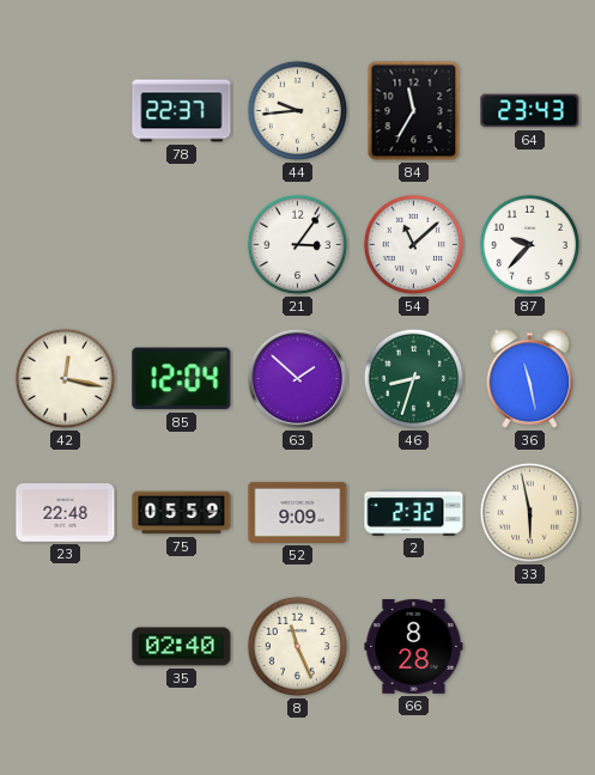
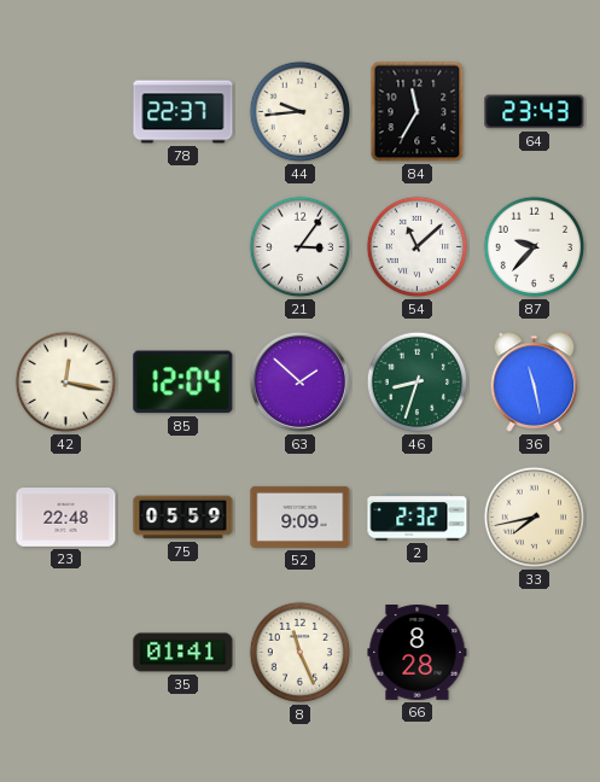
33: 5:58 -> 7:43
35: 02:40 -> 01:41
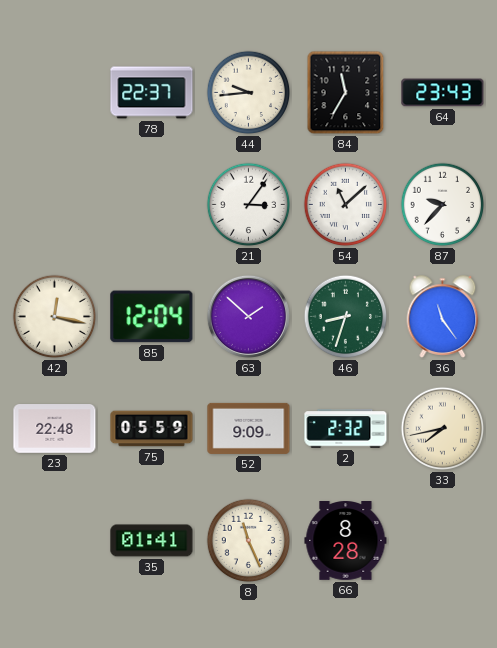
36: 11:28 -> 11:24
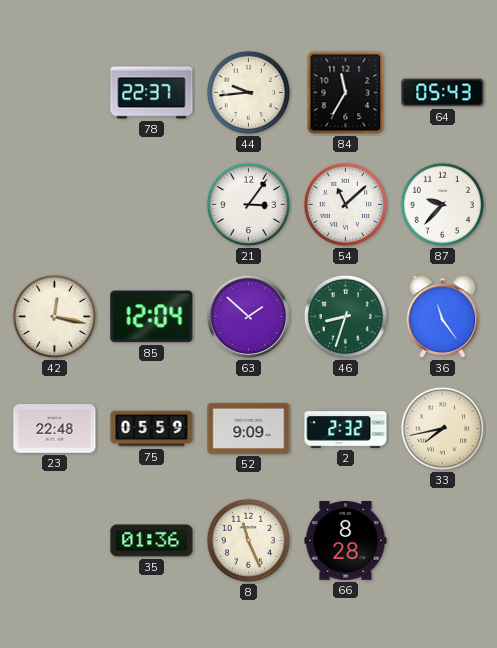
64: 23:43 -> 05:43
35: 01:41 -> 01:36
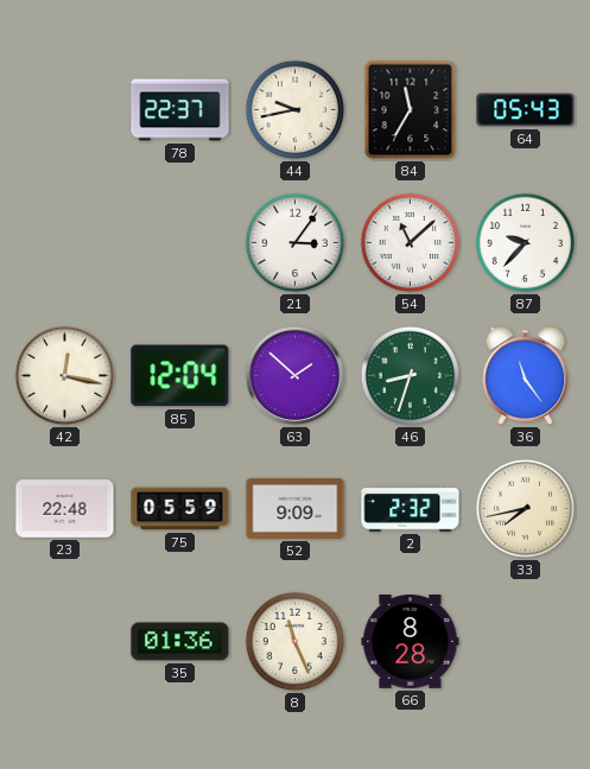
44: 9:44 -> 9:43
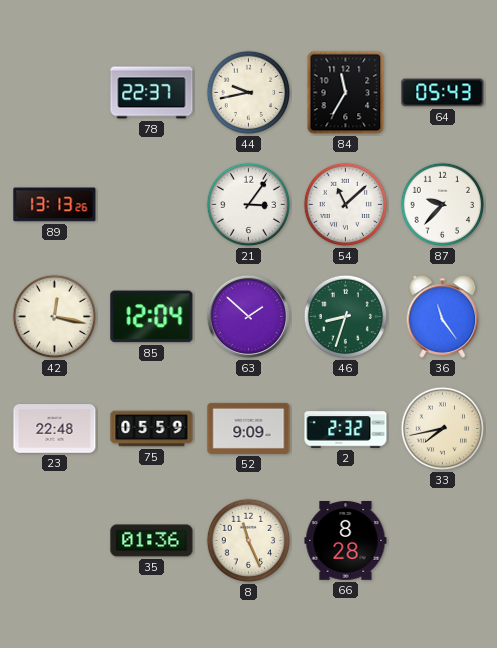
89: none -> 13:13
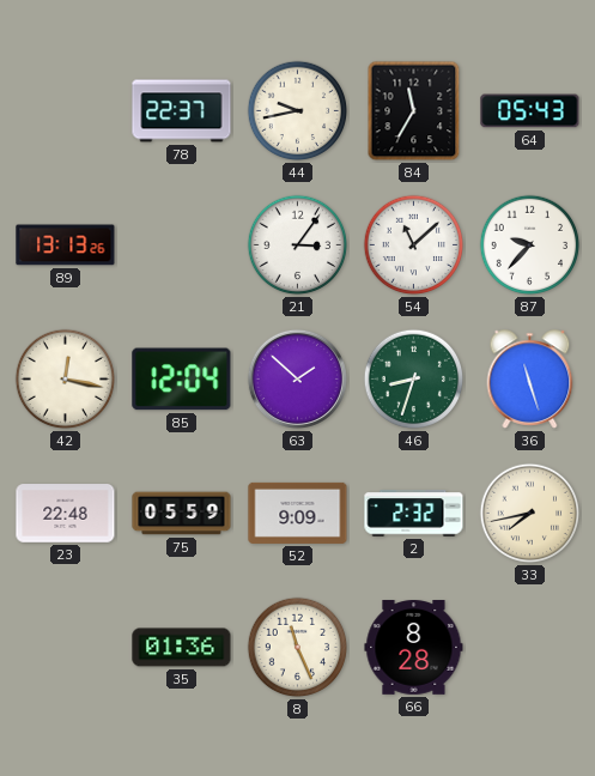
36: 11:24 -> 11:27
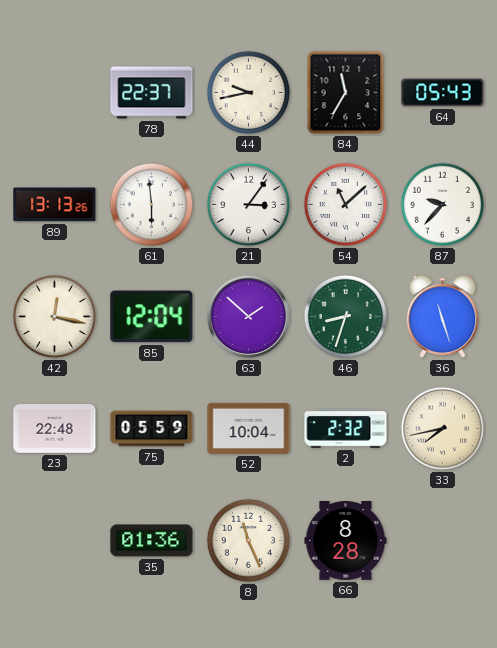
61: none -> 5:59
52: 9:09 -> 10:04
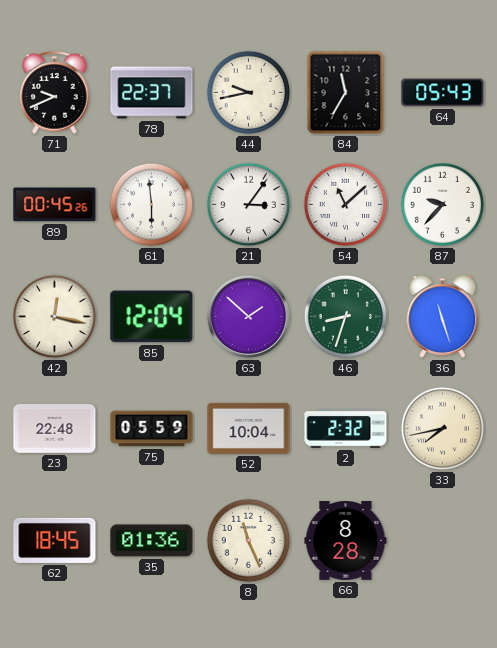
71: none -> 9:41
89: 13:13 -> 00:45
62: none -> 18:45
